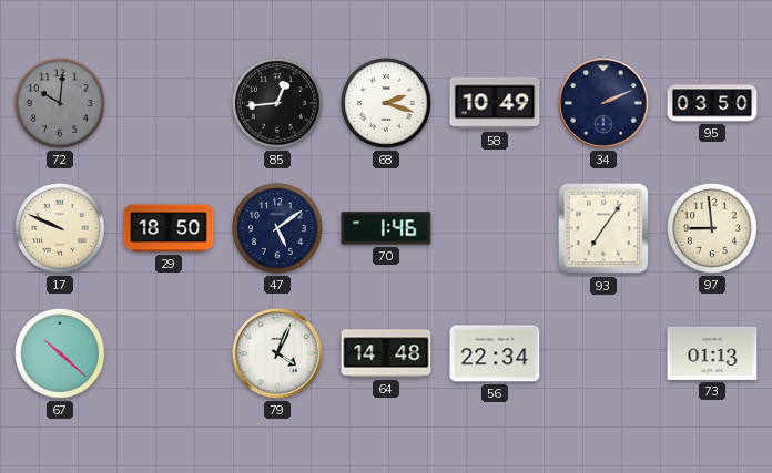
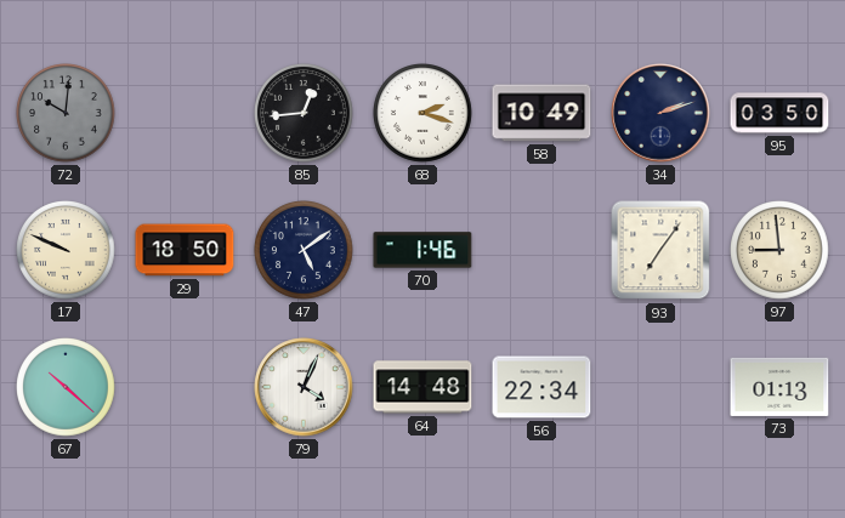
34: 2:11 -> 2:12
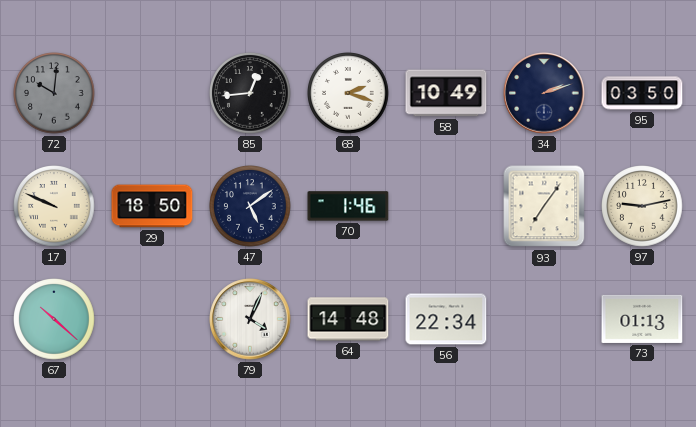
97: 8:59 -> 9:13
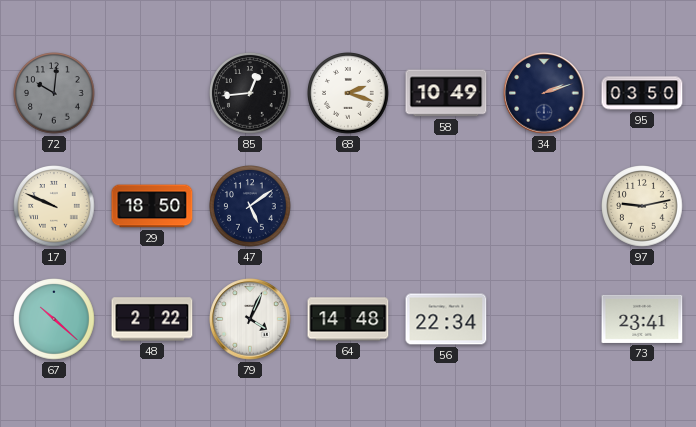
70: 1:46 -> none
93: 7:06 -> none
48: none -> 2:22
73: 01:13 -> 23:41
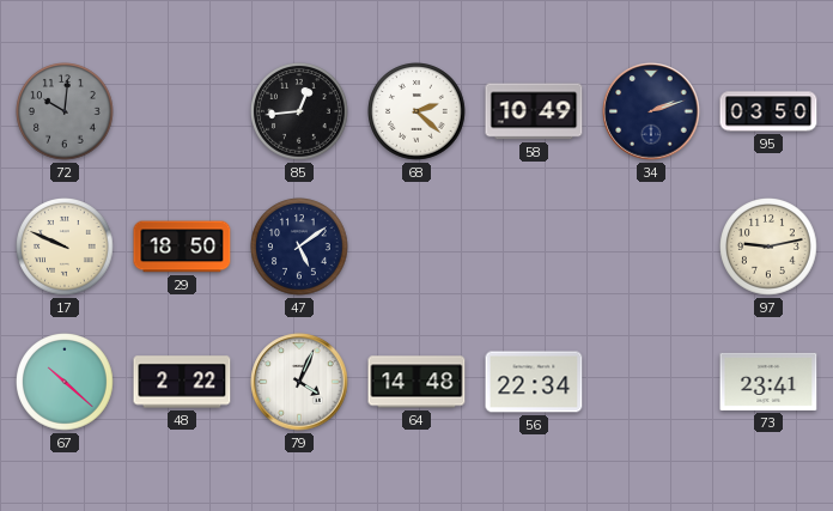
68: 2:18 -> 2:22
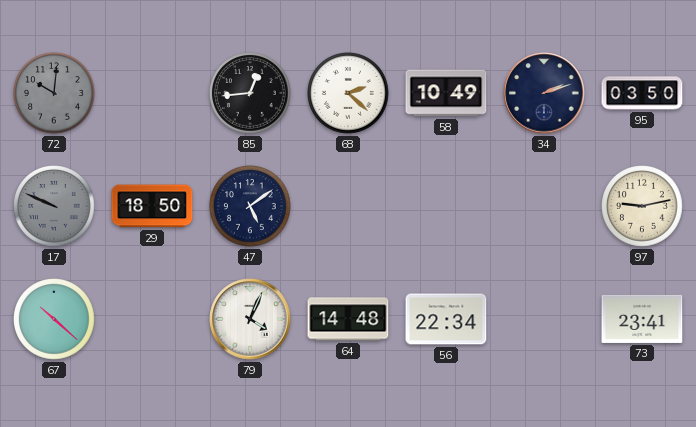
17 dial: cream -> grey
48: 2:22 -> none
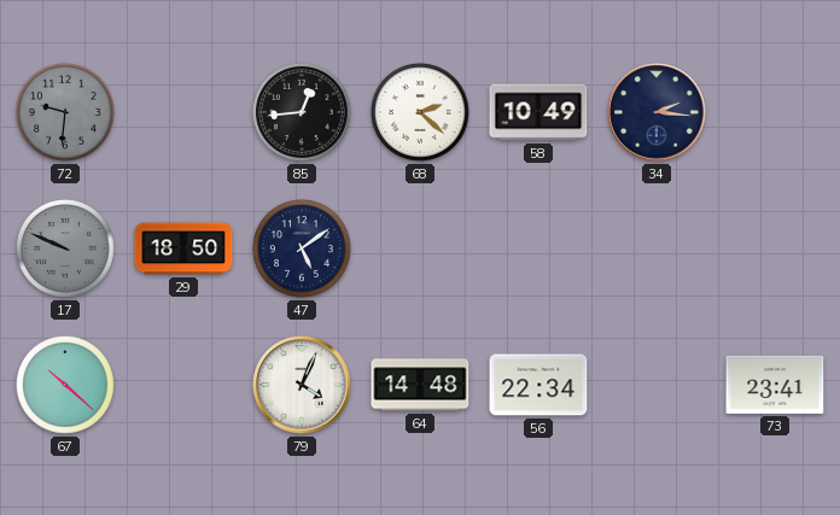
72: 10:01 -> 9:31
34: 2:12 -> 2:16
95: 03:50 -> none
97: 9:13 -> none
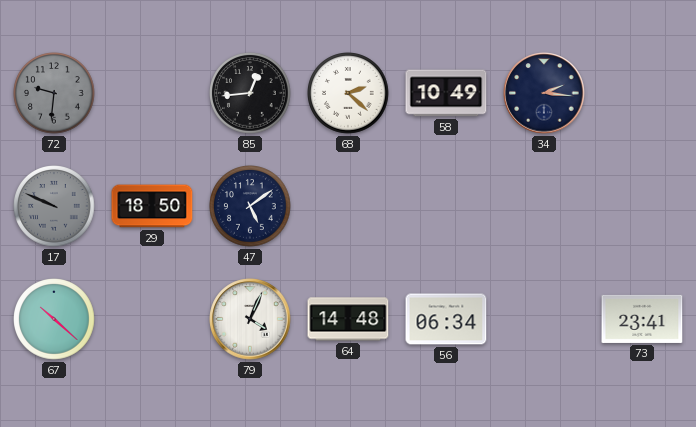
56: 22:34 -> 06:34
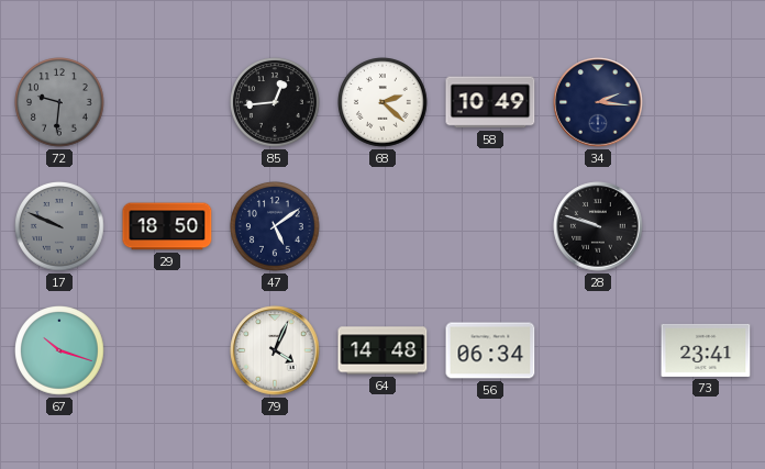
28: none -> 9:48
67: 10:22 -> 10:18
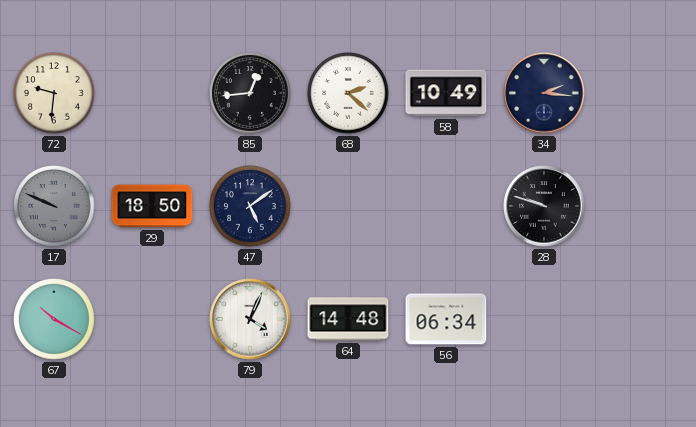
72 dial: grey -> cream
67: 10:18 -> 10:20
73: 23:41 -> none
